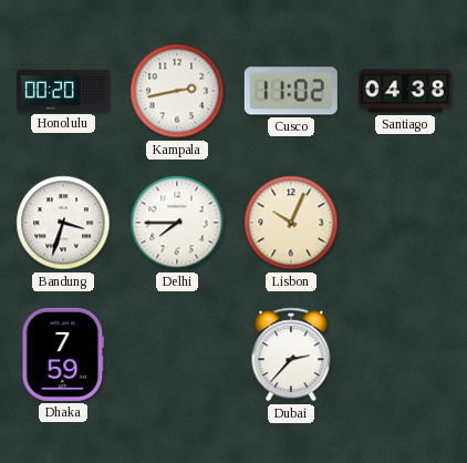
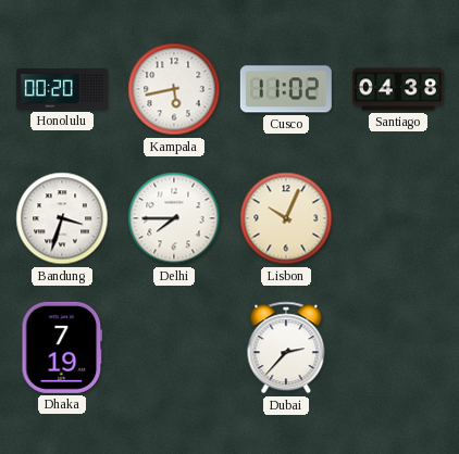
Kampala: 2:43 -> 5:43
Dhaka: 7:59 -> 7:19
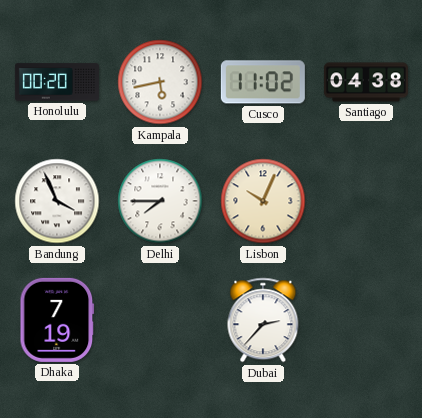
Bandung: 3:33 -> 3:56
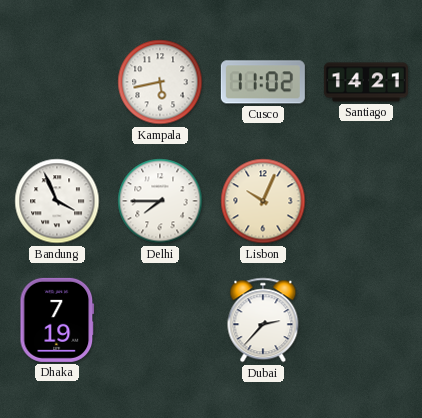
Honolulu: 00:20 -> none
Santiago: 04:38 -> 14:21
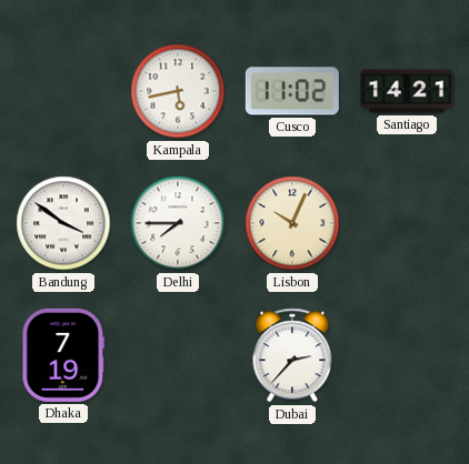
Bandung: 3:56 -> 3:51
